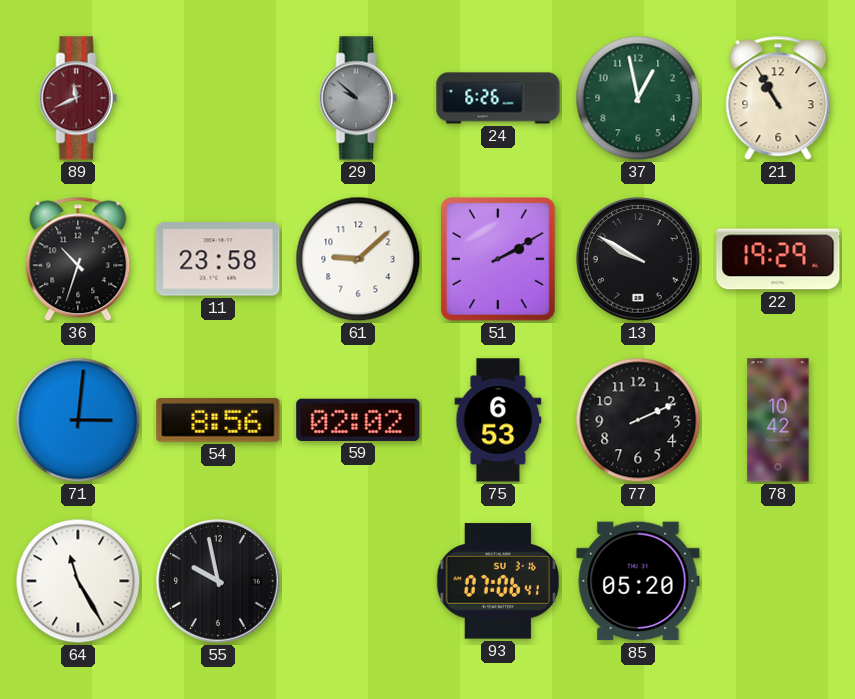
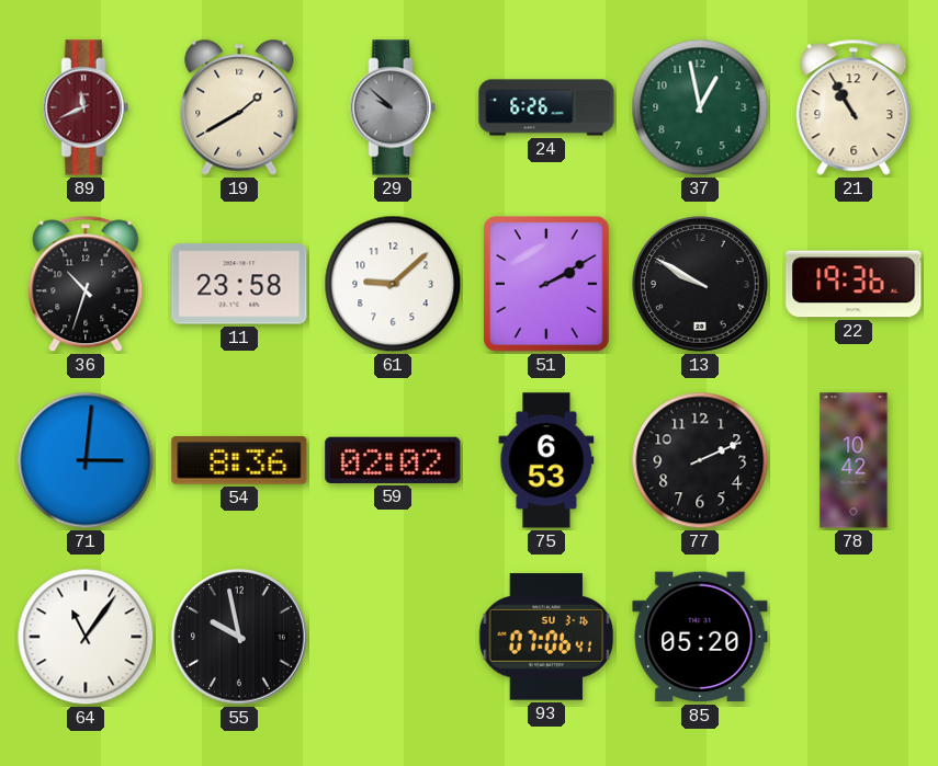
19: none -> 1:40
22: 19:29 -> 19:36
54: 8:56 -> 8:36
64: 11:25 -> 11:06
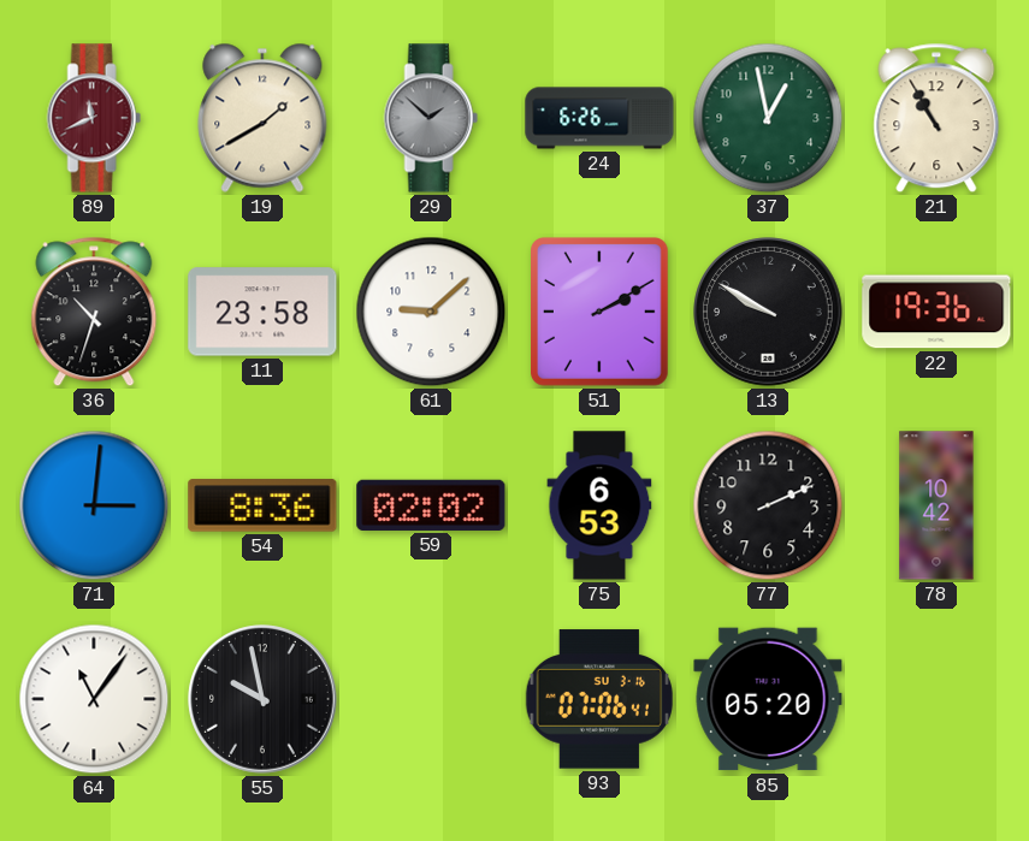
29: 9:52 -> 1:52
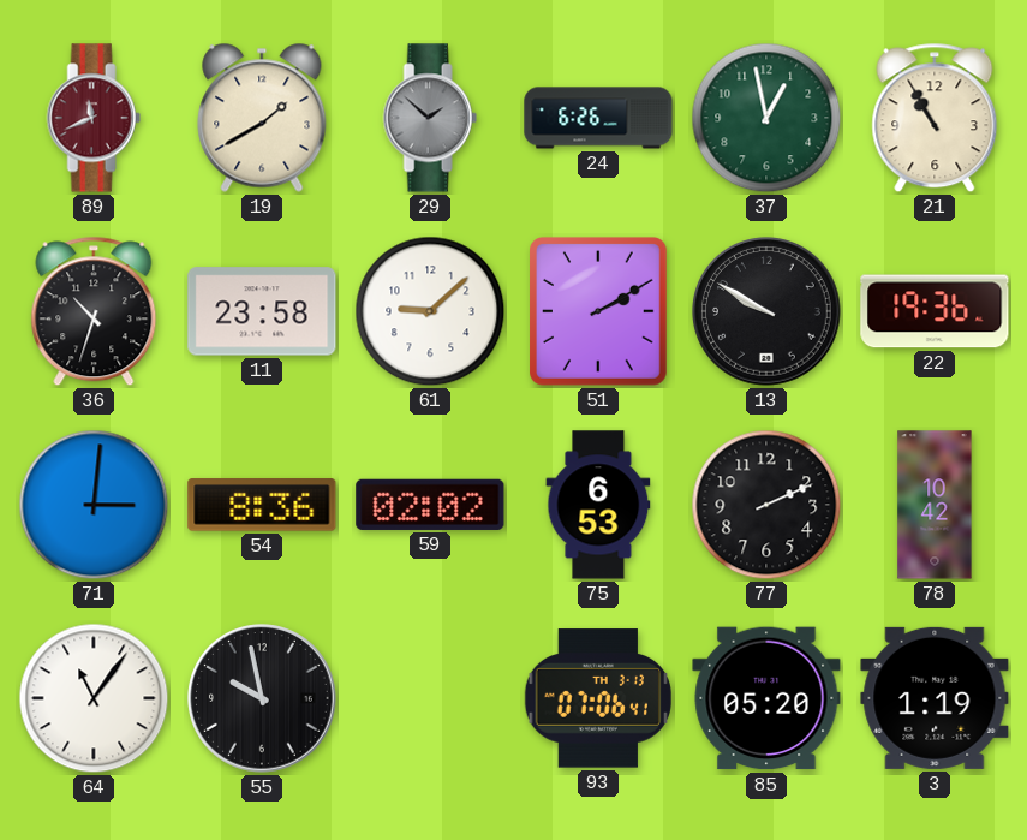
93 date: SU 3-16 -> TH 3-13
3: none -> 1:19
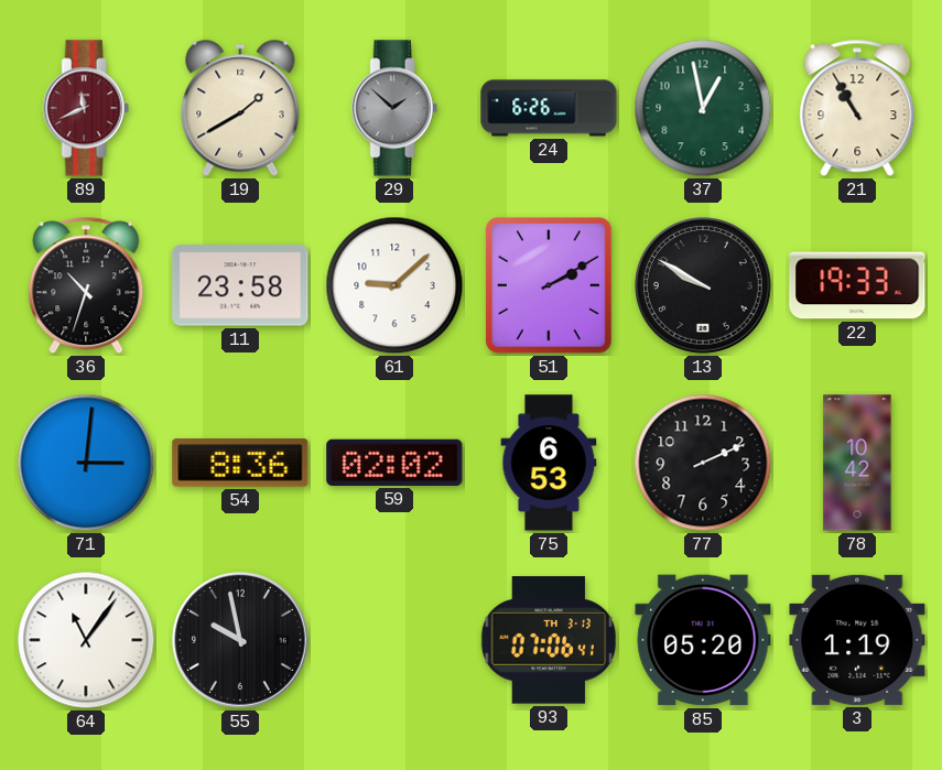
22: 19:36 -> 19:33
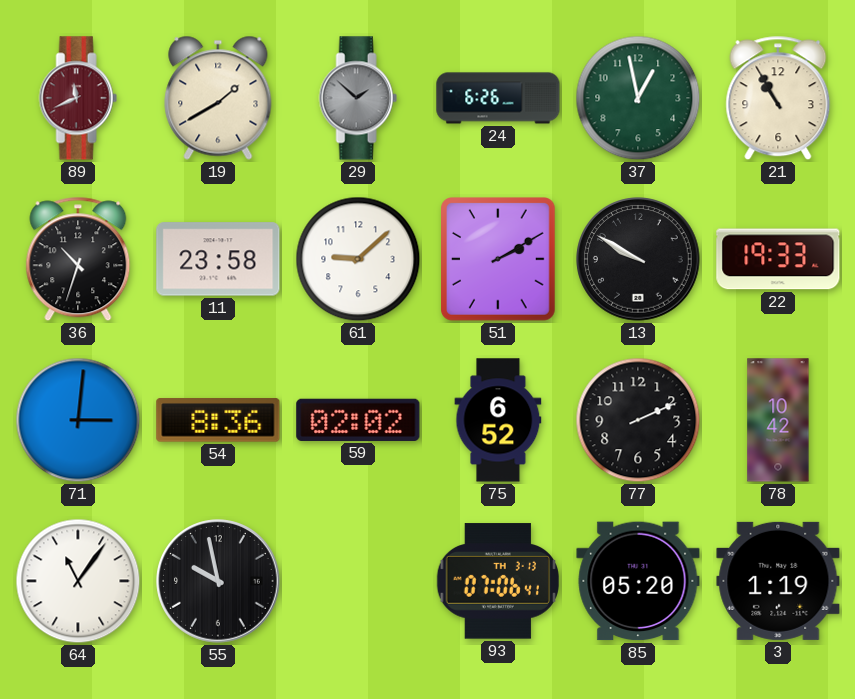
75: 6:53 -> 6:52
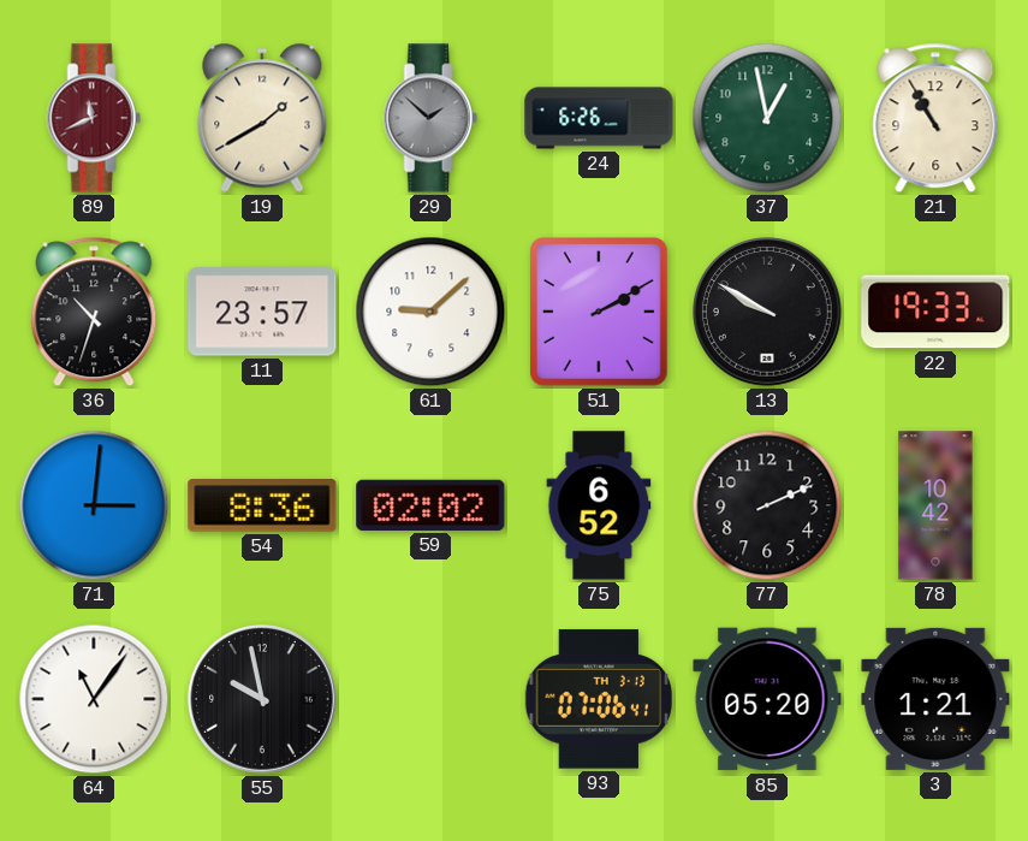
11: 23:58 -> 23:57
3: 1:19 -> 1:21
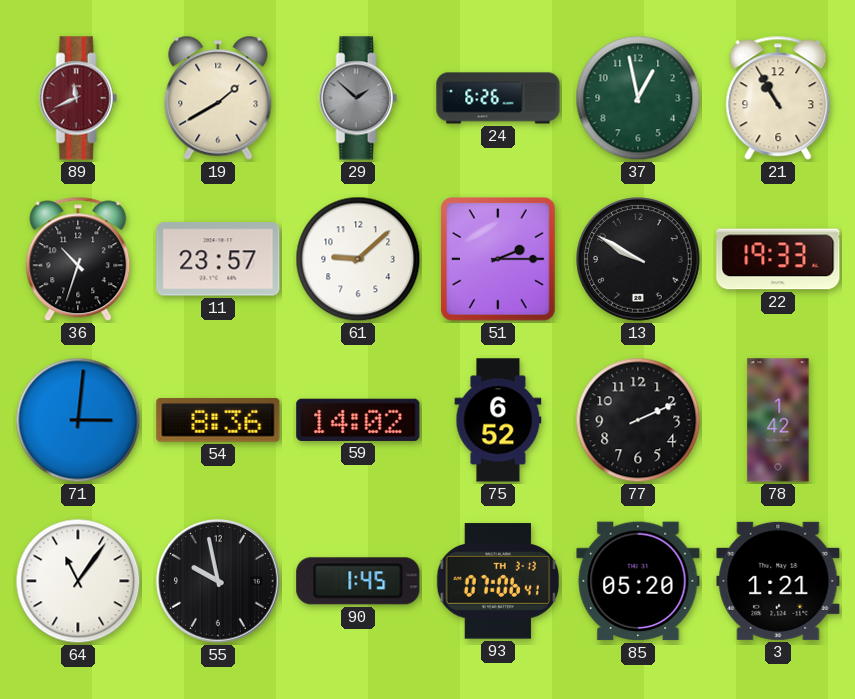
51: 2:10 -> 2:15
59: 02:02 -> 14:02
78: 10:42 -> 1:42
90: none -> 1:45
